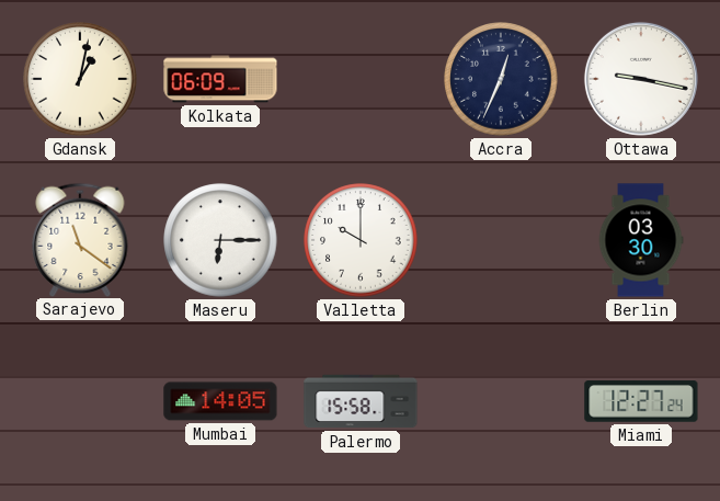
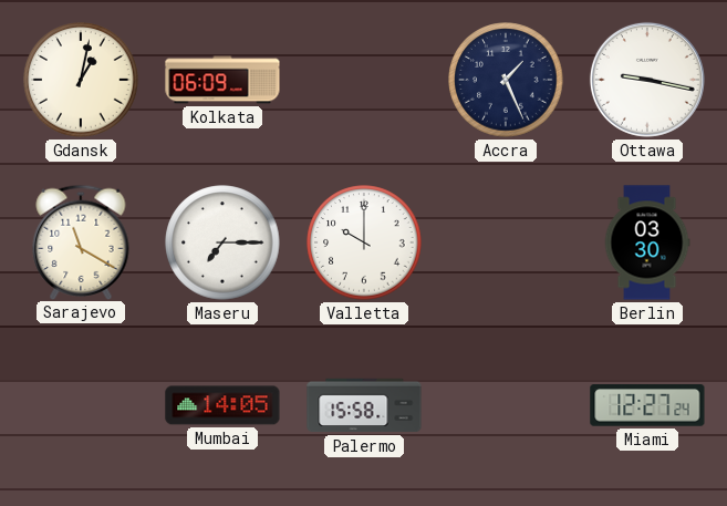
Accra: 12:34 -> 1:26
Sarajevo: 11:21 -> 11:20
Maseru: 6:15 -> 7:15
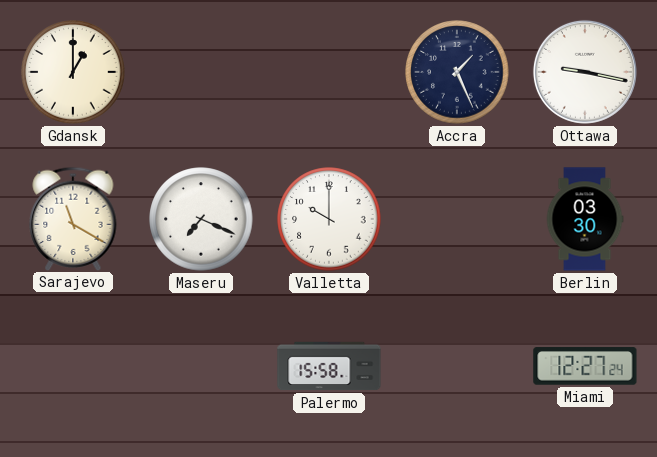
Gdansk: 1:02 -> 1:00
Kolkata: 06:09 -> none
Maseru: 7:15 -> 7:19
Mumbai: 14:05 -> none
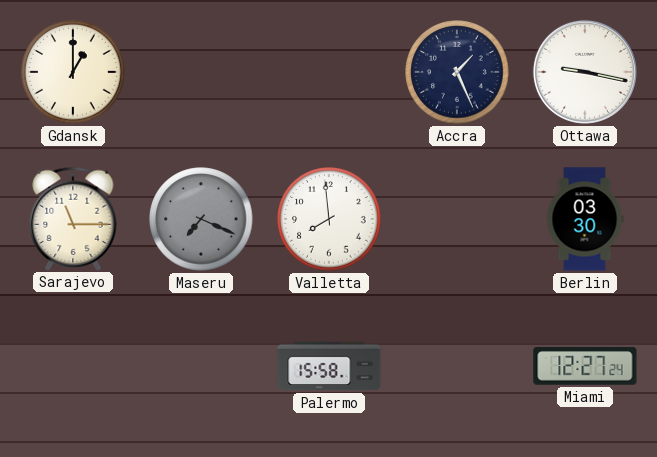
Sarajevo: 11:20 -> 11:15
Maseru dial: white -> grey
Valletta: 10:00 -> 7:59
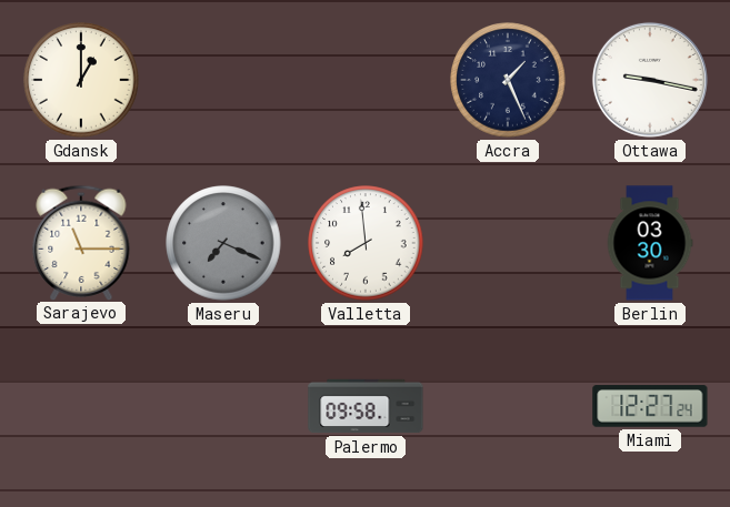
Palermo: 15:58 -> 09:58
